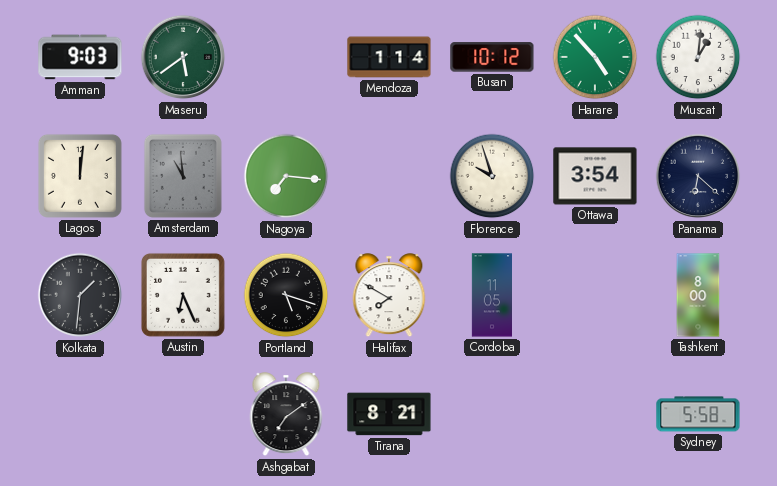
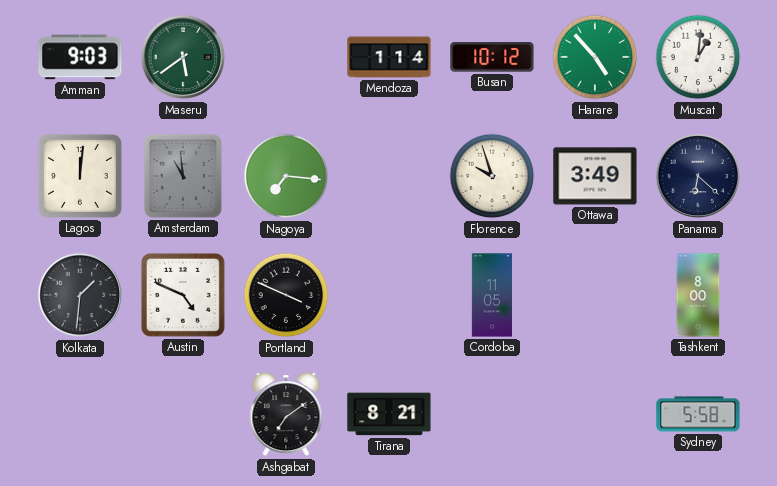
Ottawa: 3:54 -> 3:49
Austin: 6:26 -> 4:49
Portland: 5:18 -> 3:49
Halifax: 7:50 -> none
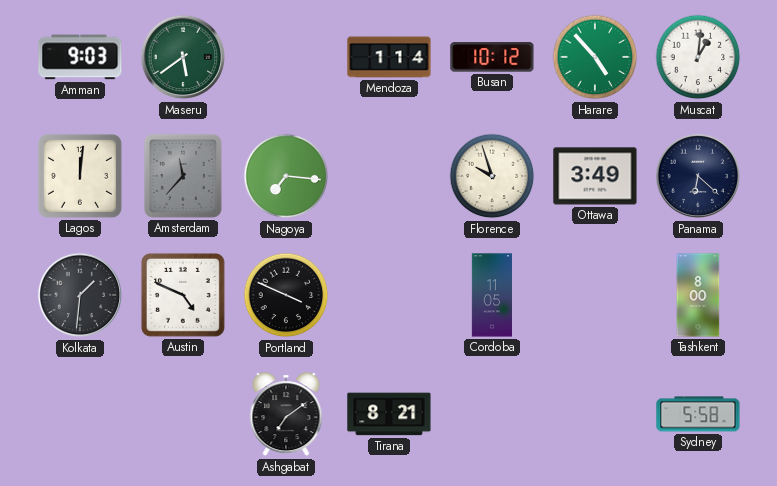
Amsterdam: 10:59 -> 11:37
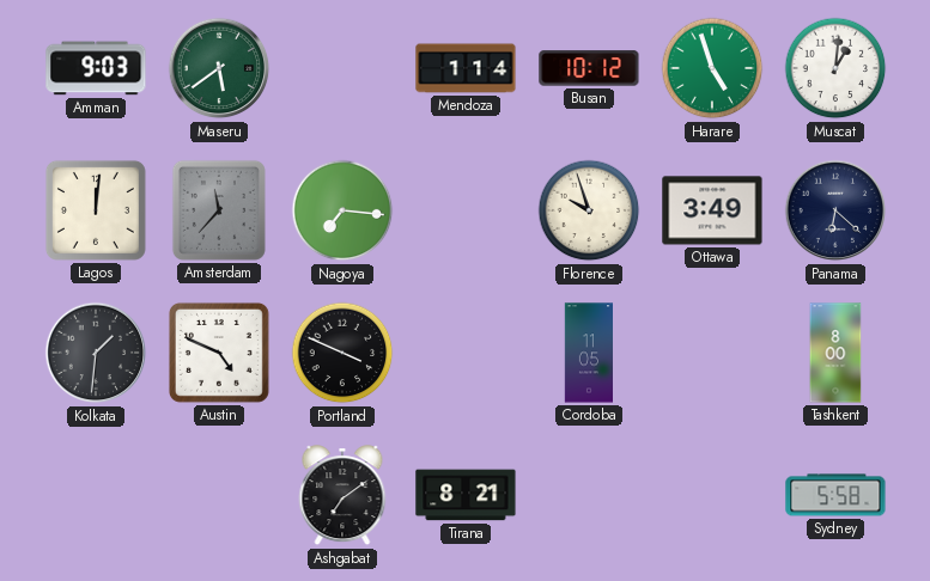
Harare: 4:53 -> 4:57
